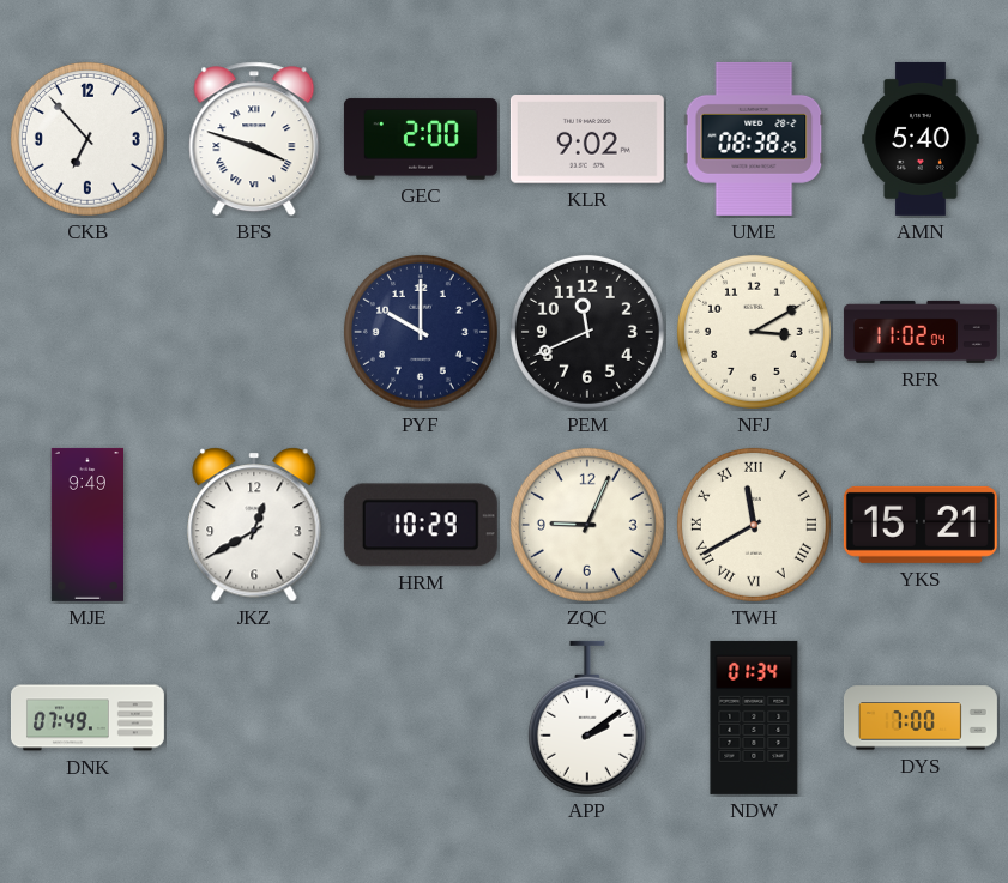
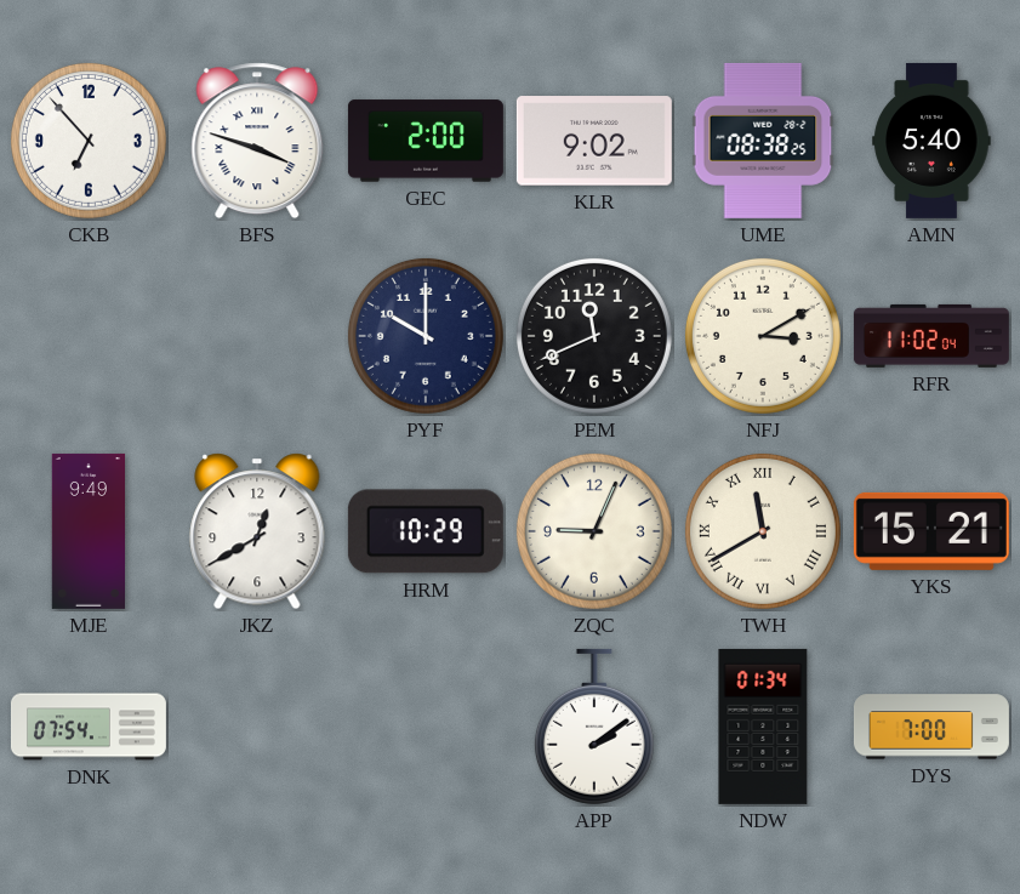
DNK: 07:49 -> 07:54
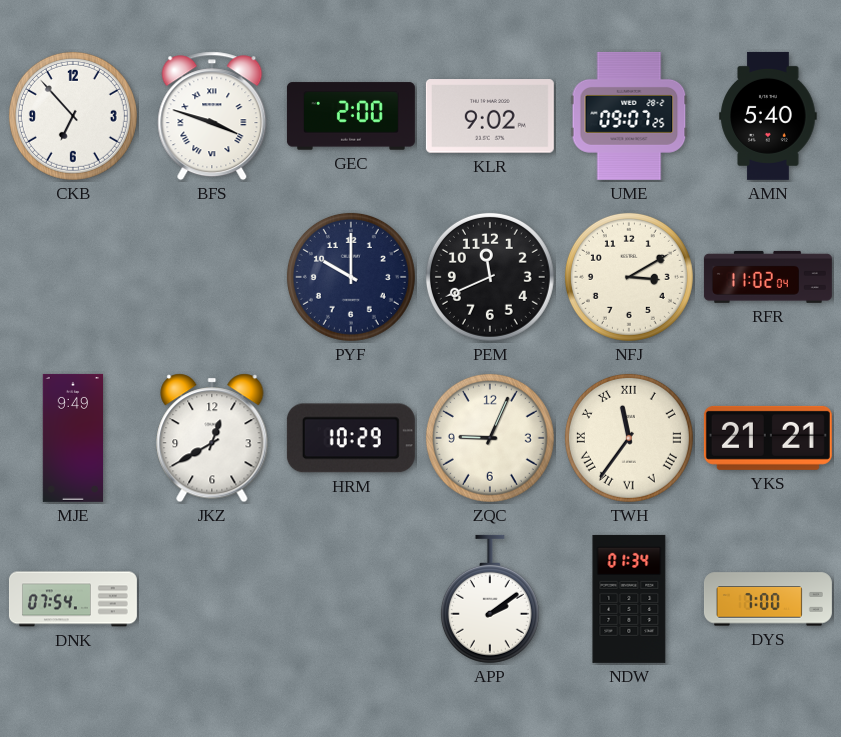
UME: 08:38 -> 09:07
TWH: 11:40 -> 11:36
YKS: 15:21 -> 21:21
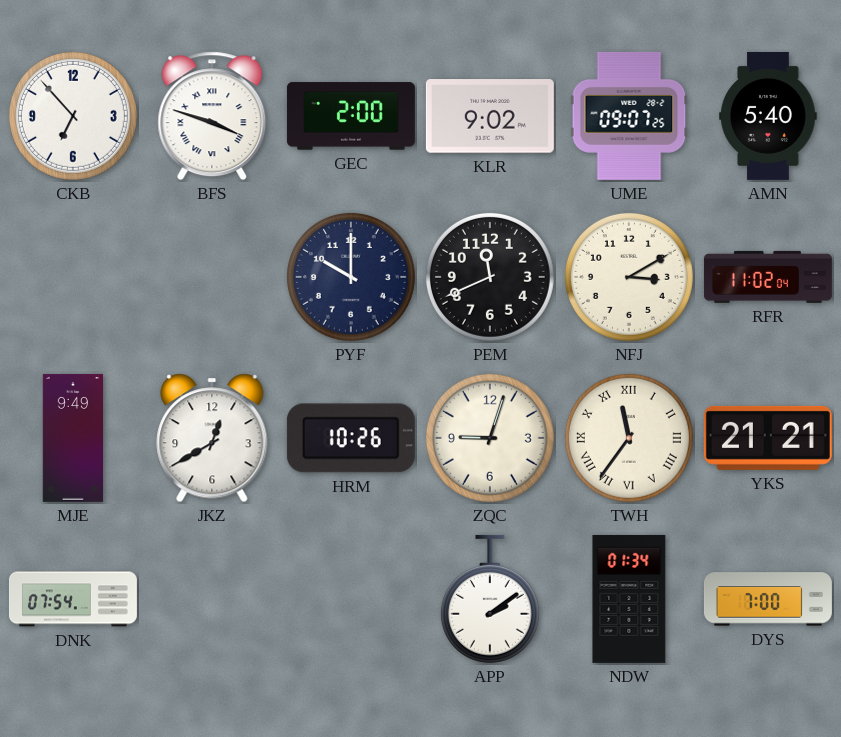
HRM: 10:29 -> 10:26
ZQC: 9:04 -> 9:03
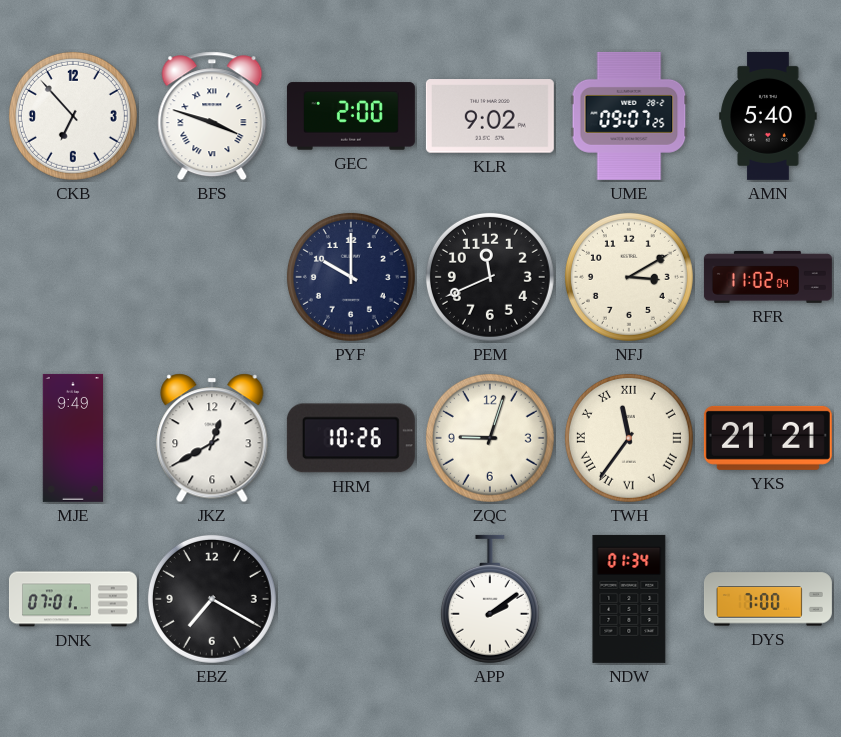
DNK: 07:54 -> 07:01
EBZ: none -> 7:20
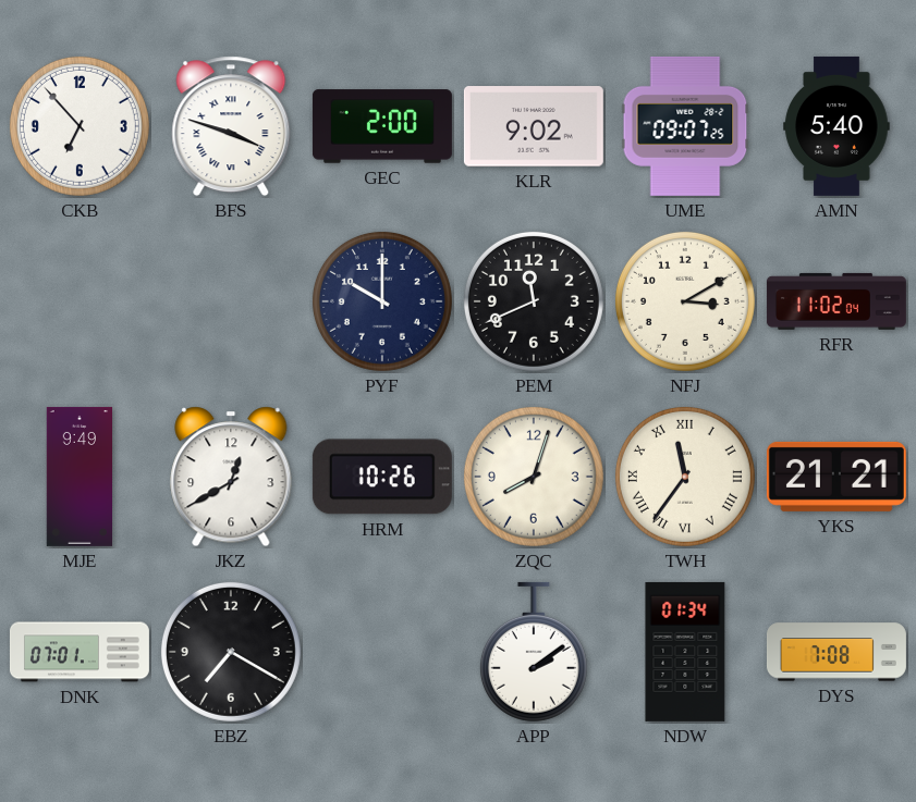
ZQC: 9:03 -> 8:03
DYS: 7:00 -> 7:08
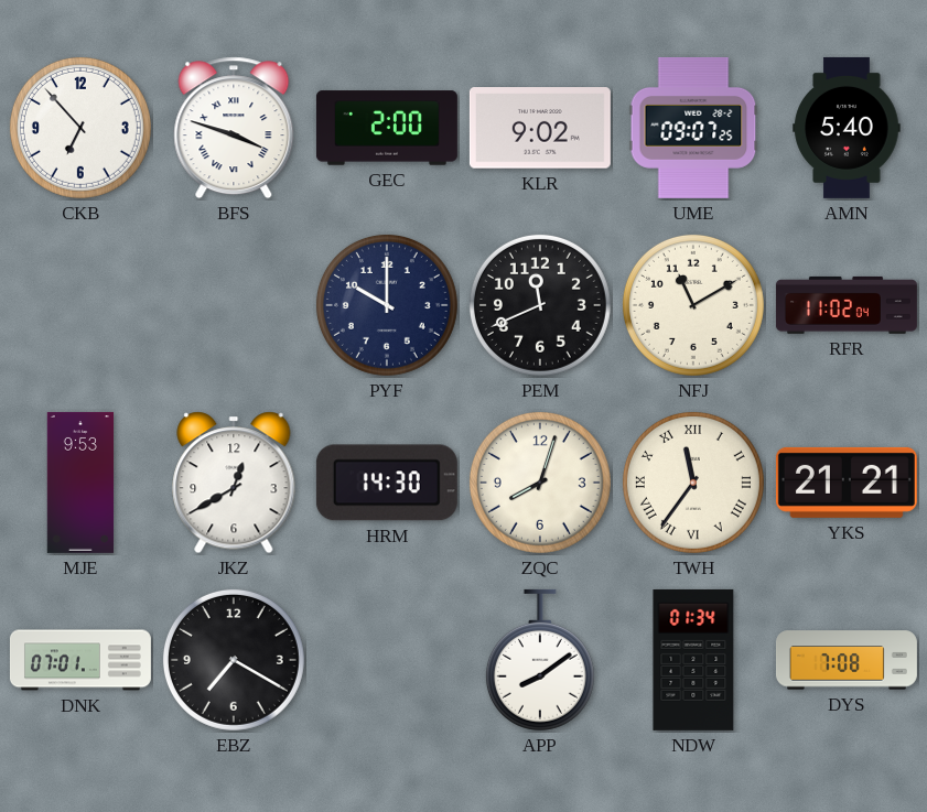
NFJ: 3:10 -> 11:10
MJE: 9:49 -> 9:53
HRM: 10:26 -> 14:30
APP: 2:09 -> 8:09
